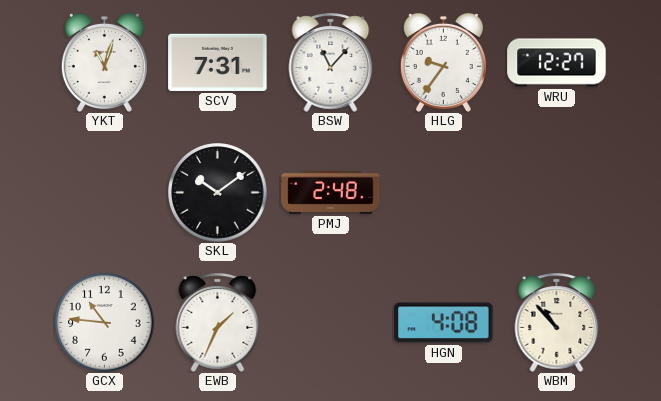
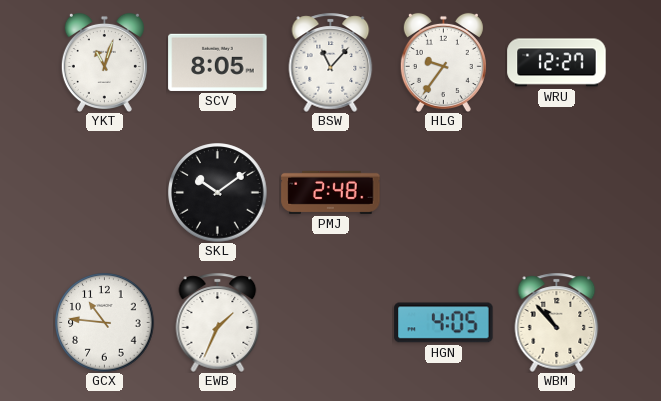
SCV: 7:31 -> 8:05
HGN: 4:08 -> 4:05
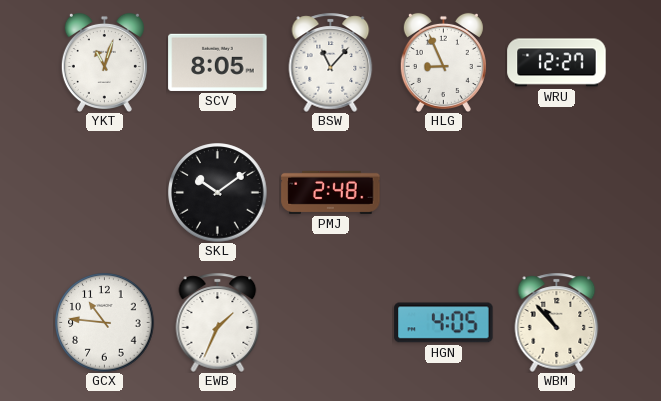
HLG: 9:36 -> 8:56
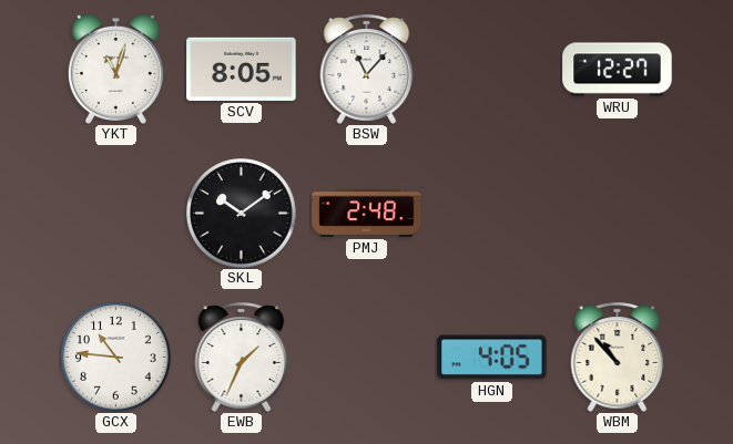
HLG: 8:56 -> none
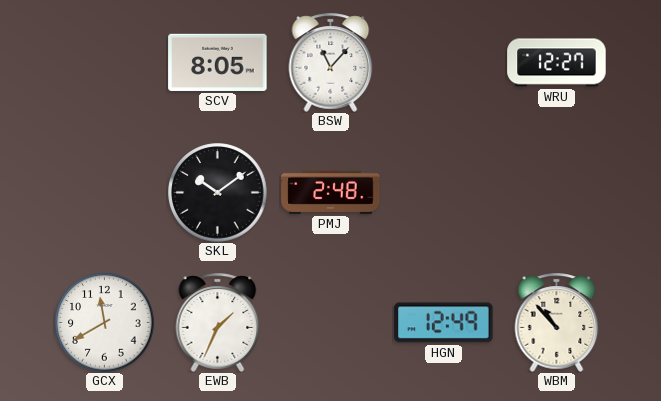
YKT: 11:03 -> none
GCX: 10:46 -> 11:40
HGN: 4:05 -> 12:49
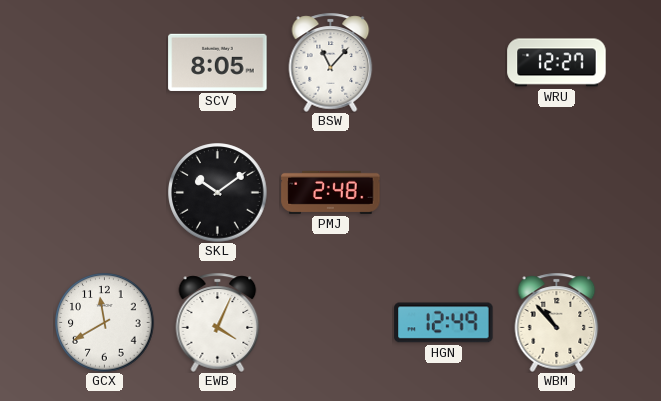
EWB: 1:34 -> 4:04
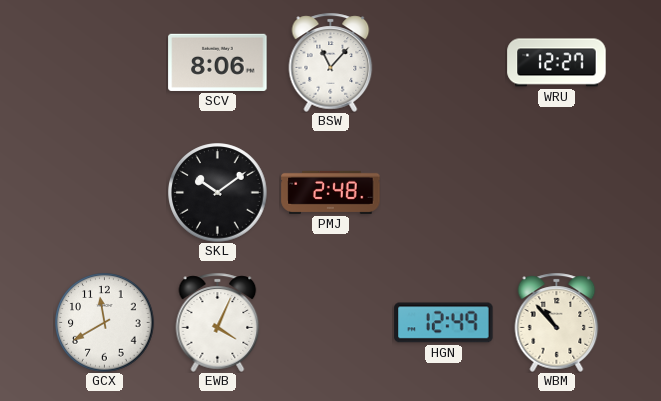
SCV: 8:05 -> 8:06
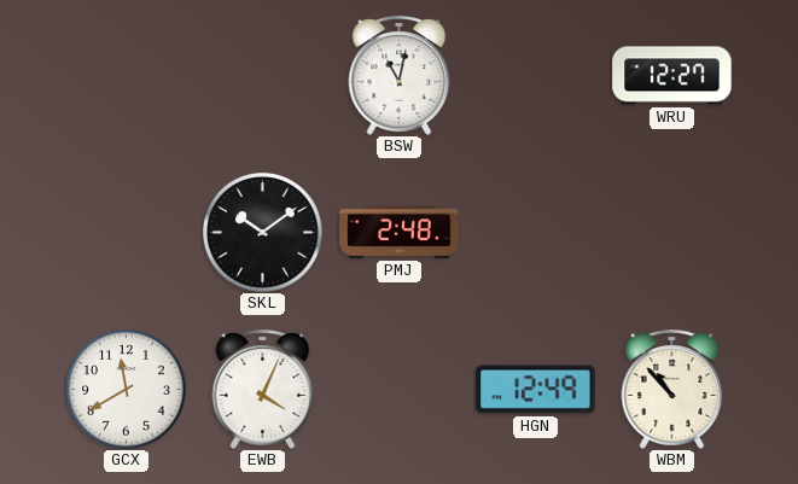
SCV: 8:06 -> none
BSW: 11:07 -> 11:02
